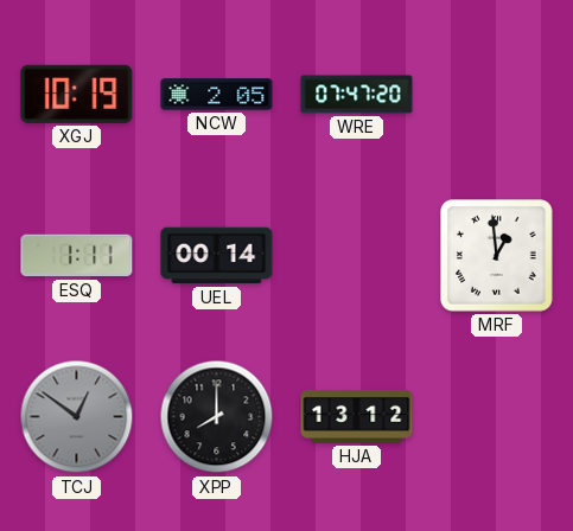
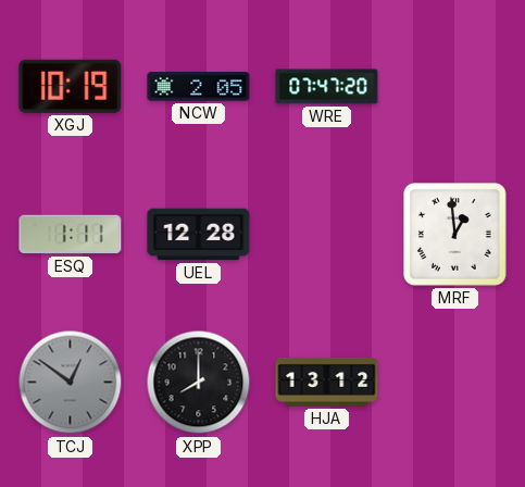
UEL: 00:14 -> 12:28
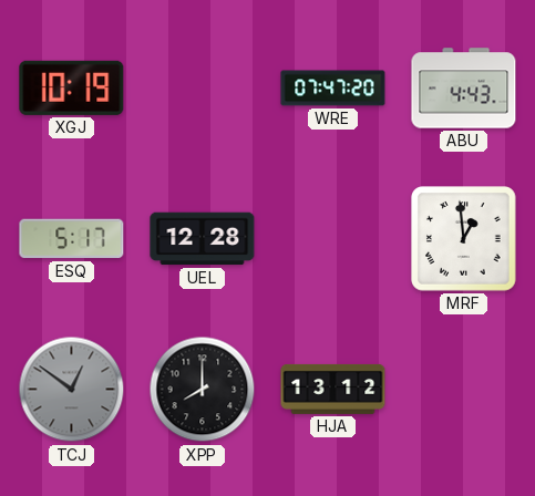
NCW: 2:05 -> none
ABU: none -> 4:43
ESQ: 1:11 -> 5:17
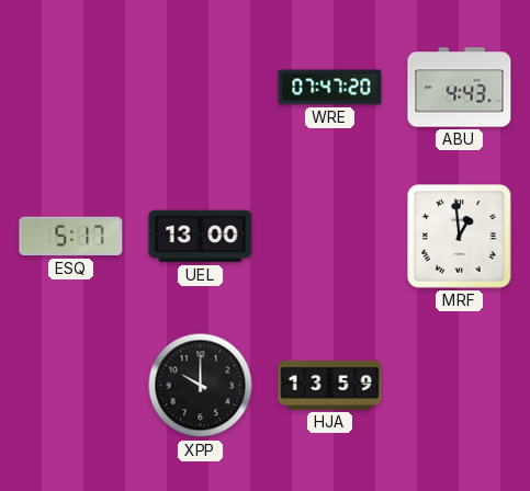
XGJ: 10:19 -> none
UEL: 12:28 -> 13:00
TCJ: 12:51 -> none
XPP: 8:00 -> 10:00
HJA: 13:12 -> 13:59
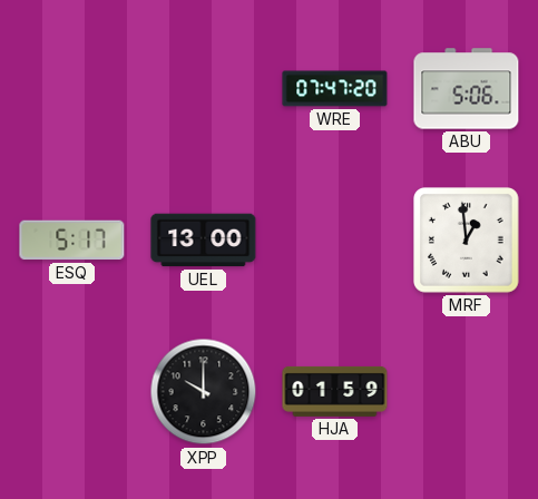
ABU: 4:43 -> 5:06
HJA: 13:59 -> 01:59
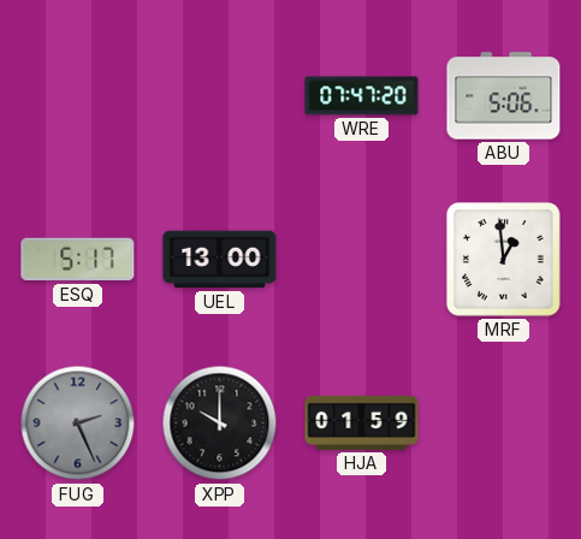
FUG: none -> 2:26
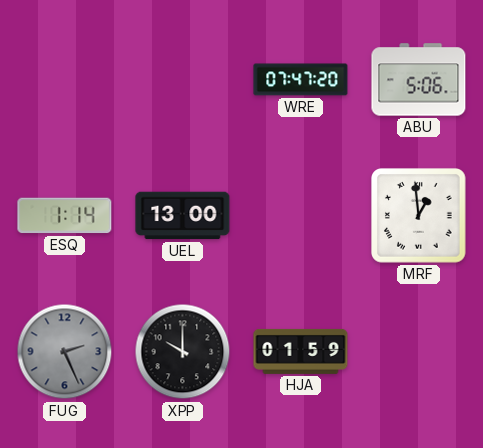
ESQ: 5:17 -> 1:14
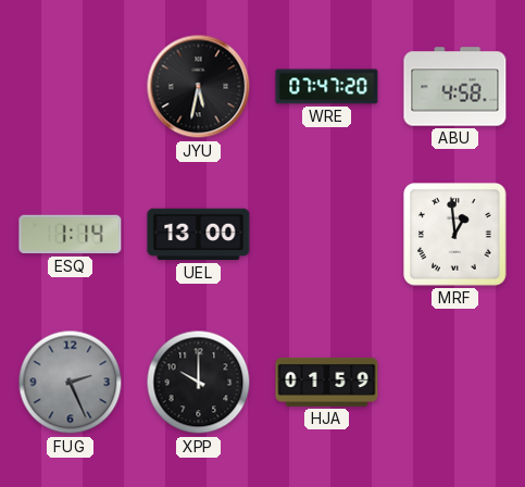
JYU: none -> 5:32
ABU: 5:06 -> 4:58
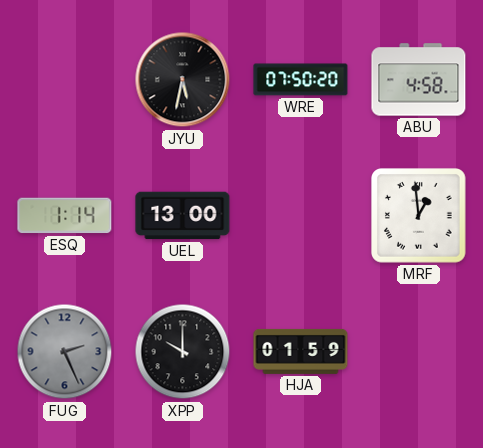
WRE: 07:47 -> 07:50
